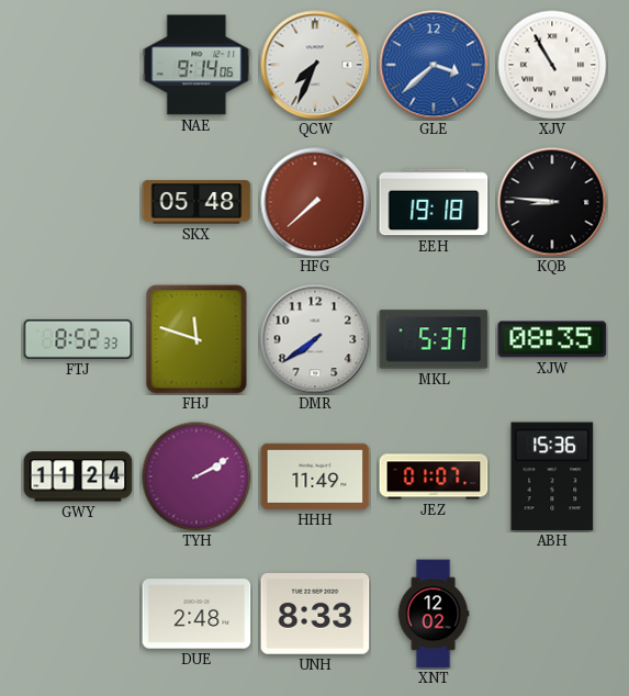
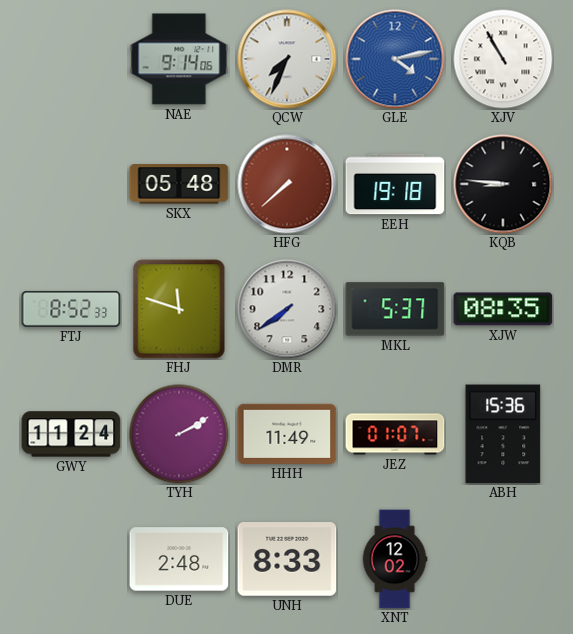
GLE: 3:38 -> 4:13
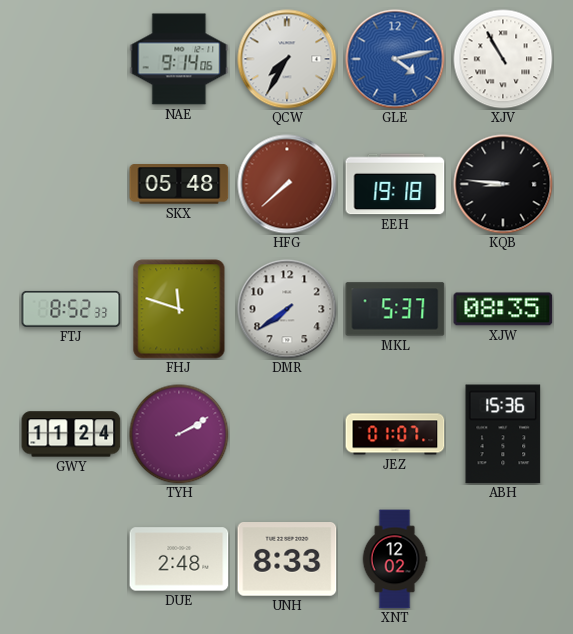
QCW: 7:34 -> 7:35
HHH: 11:49 -> none
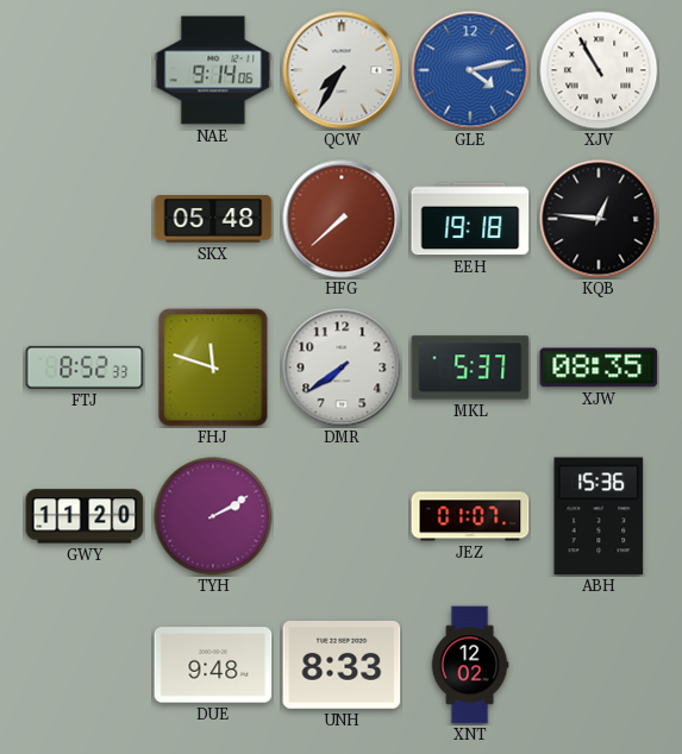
KQB: 8:46 -> 12:46
GWY: 11:24 -> 11:20
DUE: 2:48 -> 9:48
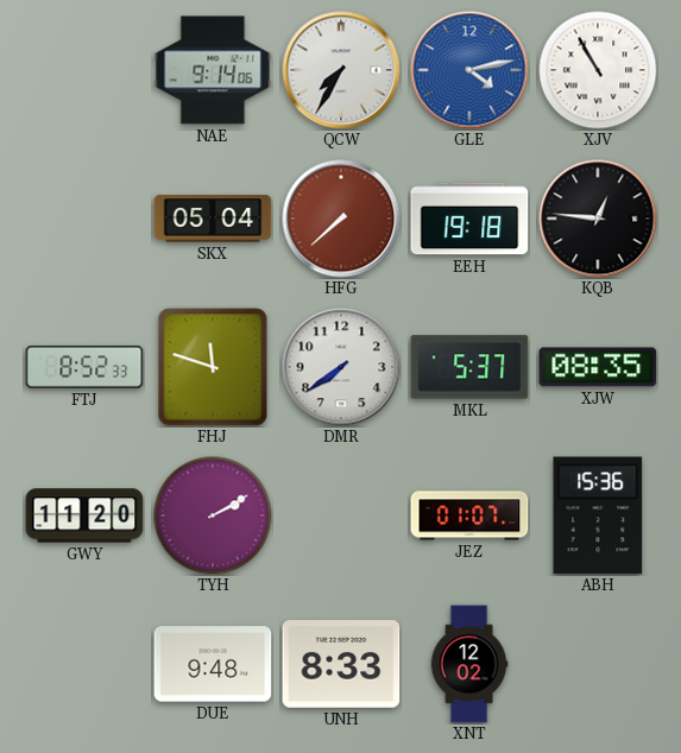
SKX: 05:48 -> 05:04
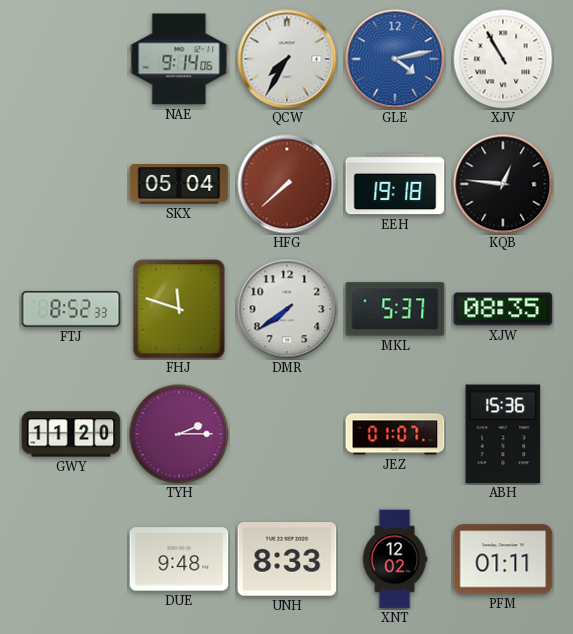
TYH: 2:10 -> 2:15
PFM: none -> 01:11
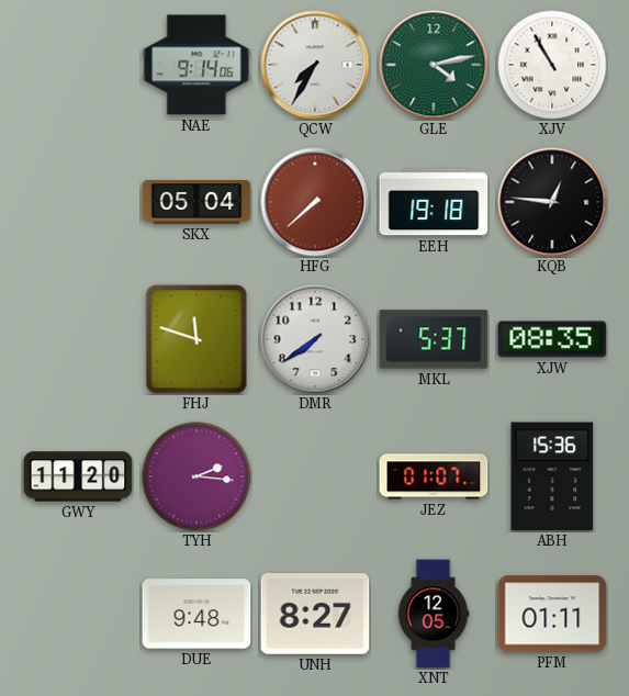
GLE dial: blue -> green
FTJ: 8:52 -> none
TYH: 2:15 -> 2:16
UNH: 8:33 -> 8:27
XNT: 12:02 -> 12:05
